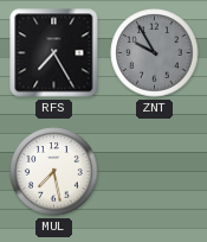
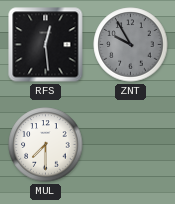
RFS: 7:25 -> 12:29
MUL: 7:28 -> 7:30
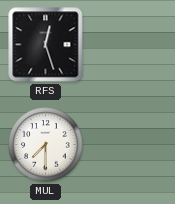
RFS: 12:29 -> 12:27
ZNT: 9:55 -> none
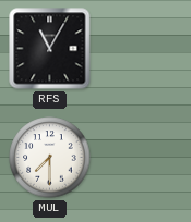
RFS: 12:27 -> 11:05
